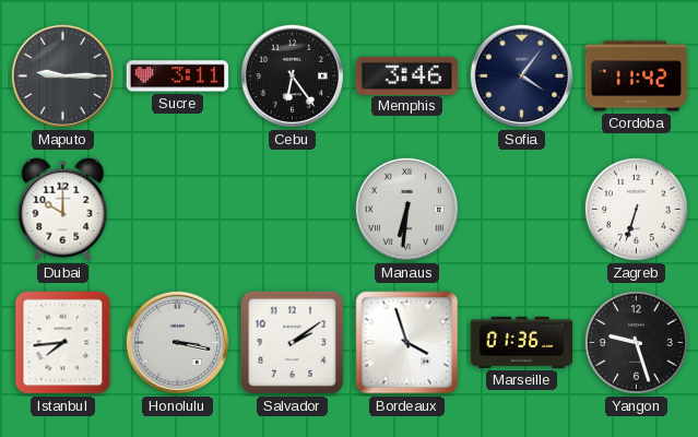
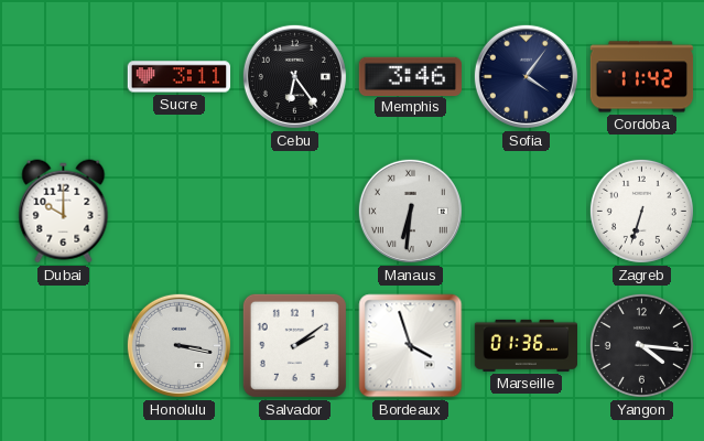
Maputo: 9:15 -> none
Istanbul: 7:44 -> none
Yangon: 9:27 -> 4:16
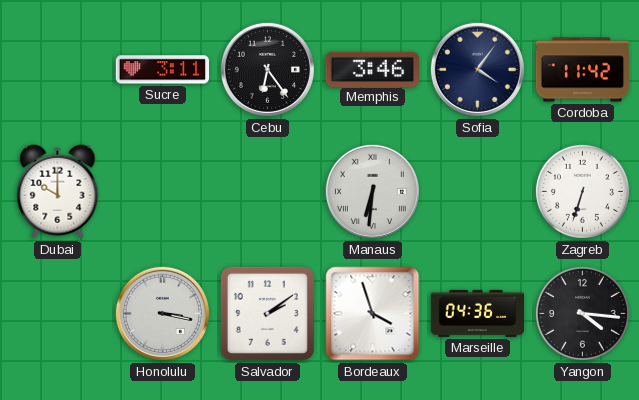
Marseille: 01:36 -> 04:36
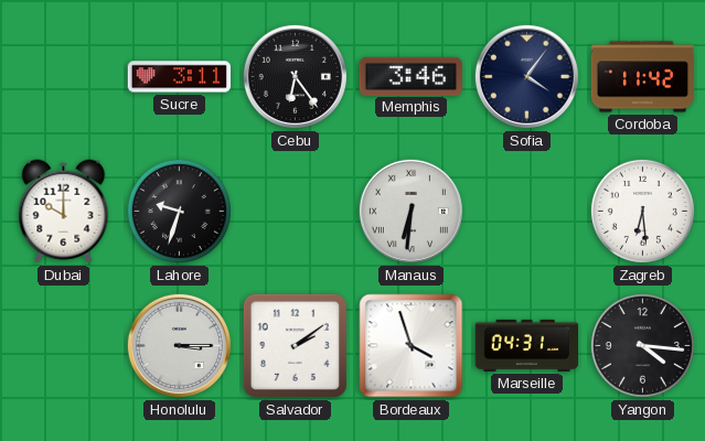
Lahore: none -> 9:33
Zagreb: 6:33 -> 6:29
Honolulu: 3:17 -> 3:15
Marseille: 04:36 -> 04:31
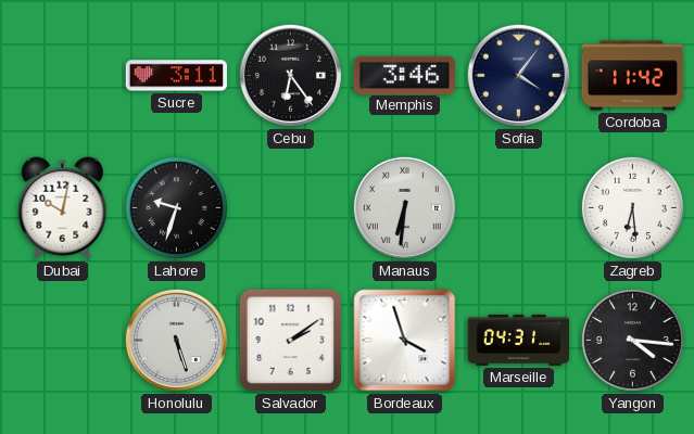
Dubai: 10:00 -> 10:02
Honolulu: 3:15 -> 5:27
